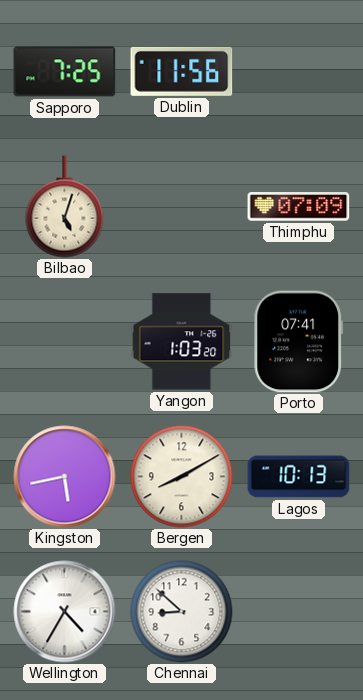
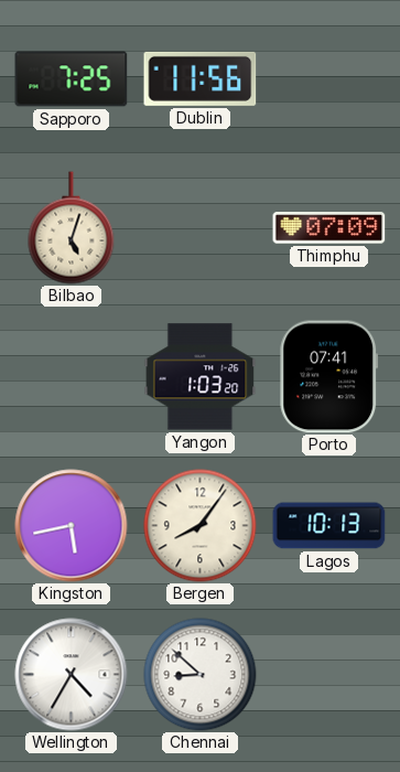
Bergen: 8:10 -> 8:06
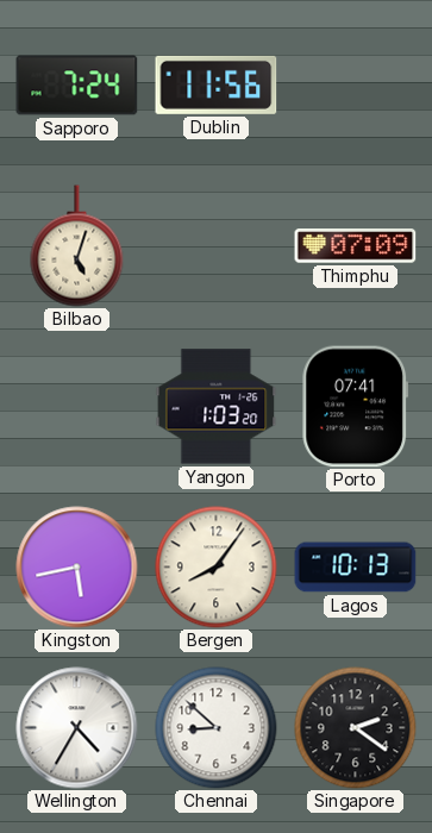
Sapporo: 7:25 -> 7:24
Singapore: none -> 2:21
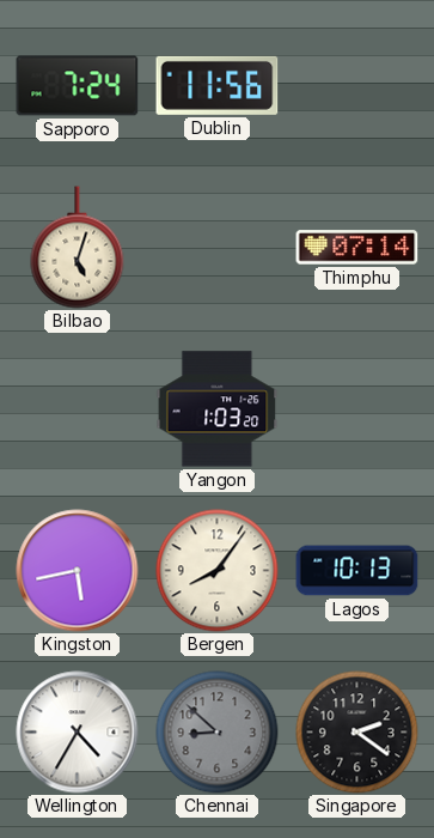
Thimphu: 07:09 -> 07:14
Porto: 07:41 -> none
Chennai dial: white -> grey
